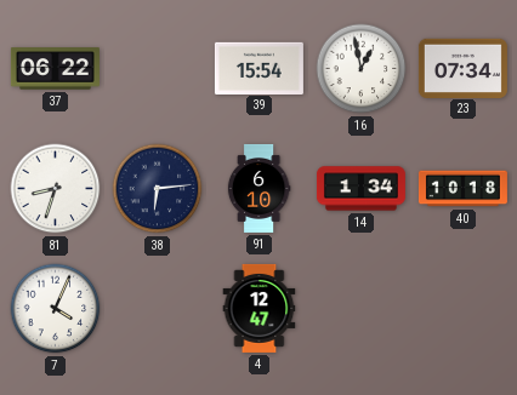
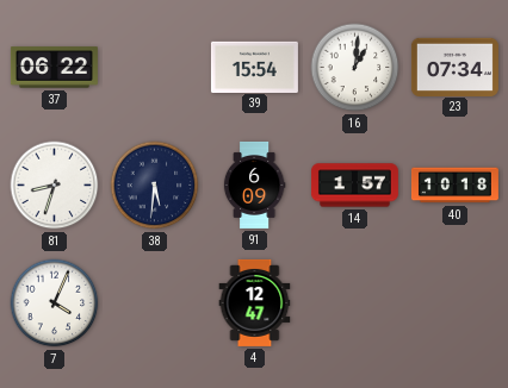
16: 12:58 -> 1:01
38: 6:14 -> 5:31
91: 6:10 -> 6:09
14: 1:34 -> 1:57
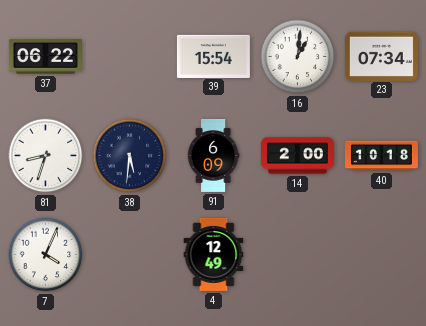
14: 1:57 -> 2:00
4: 12:47 -> 12:49
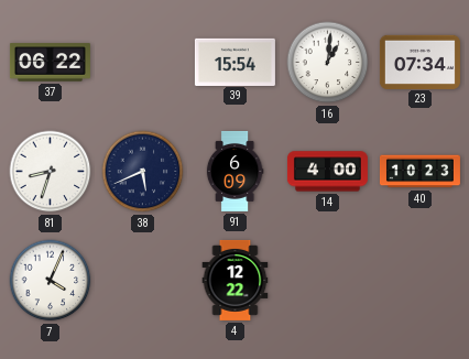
38: 5:31 -> 5:41
14: 2:00 -> 4:00
40: 10:18 -> 10:23
4: 12:49 -> 12:22
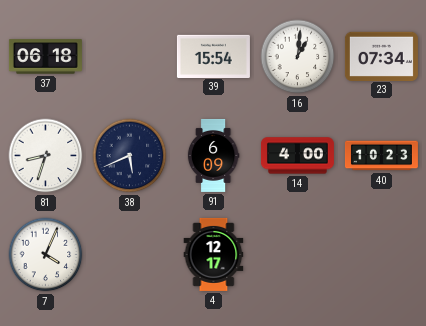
37: 06:22 -> 06:18
4: 12:22 -> 12:17
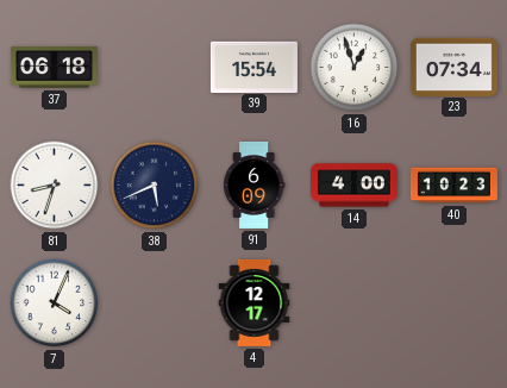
16: 1:01 -> 12:57
